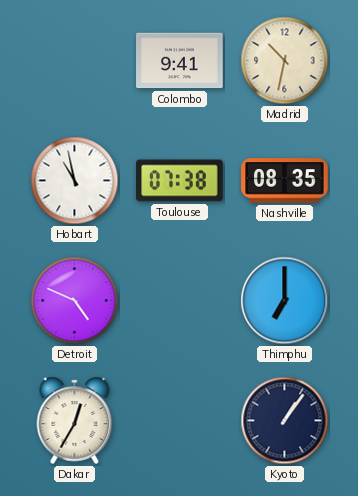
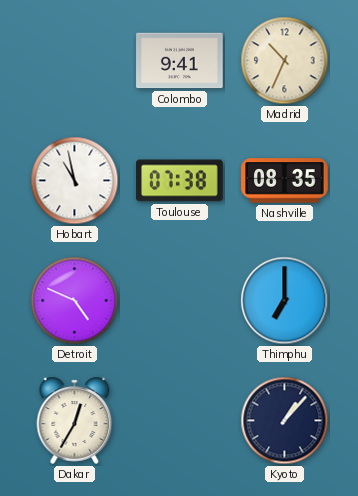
Madrid: 10:32 -> 10:34
Kyoto: 1:06 -> 1:07
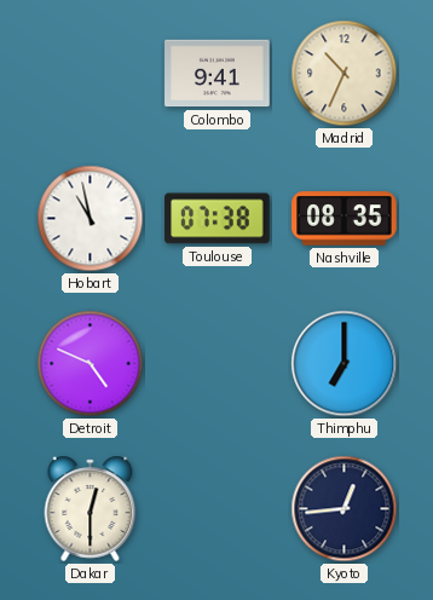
Dakar: 12:35 -> 12:30
Kyoto: 1:07 -> 12:44
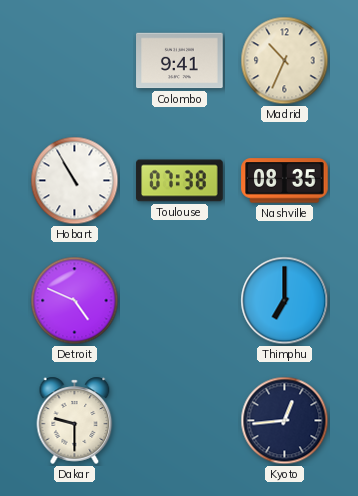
Hobart: 10:58 -> 10:55
Dakar: 12:30 -> 9:30
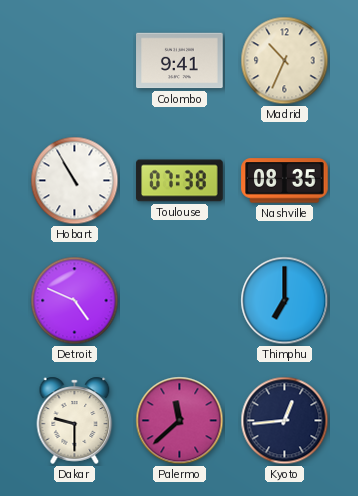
Palermo: none -> 11:38
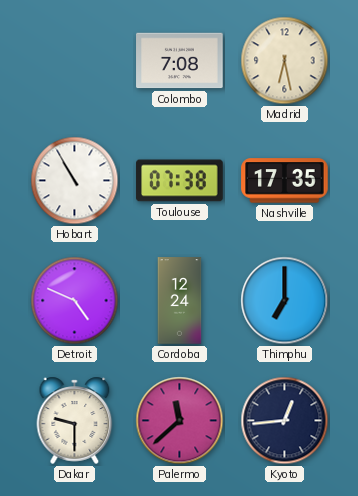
Colombo: 9:41 -> 7:08
Madrid: 10:34 -> 6:28
Nashville: 08:35 -> 17:35
Cordoba: none -> 12:24
